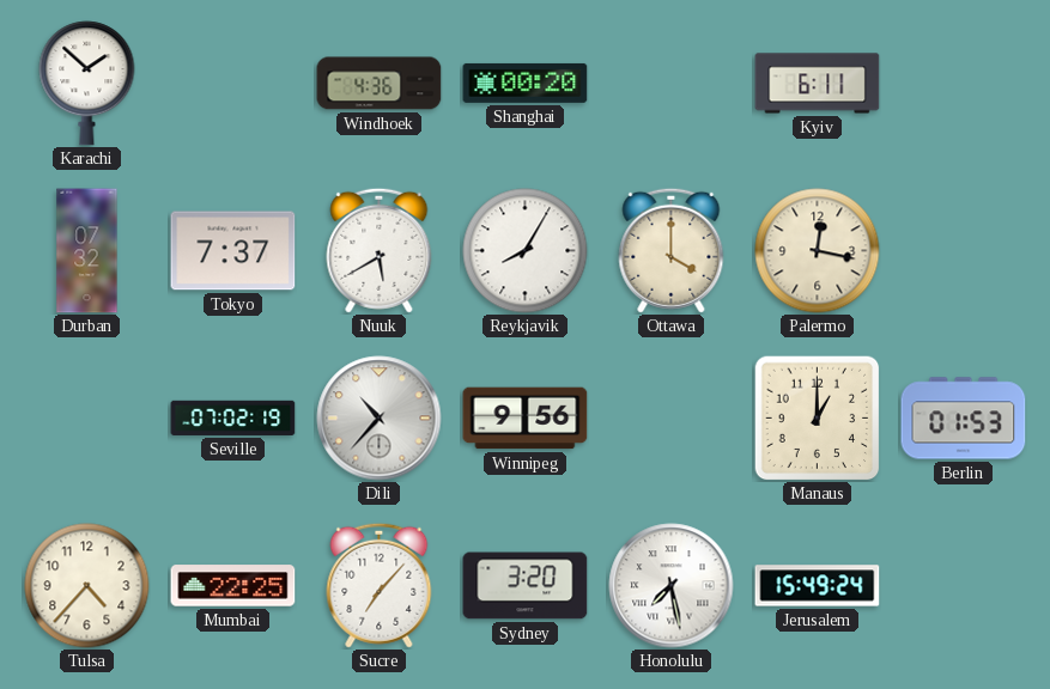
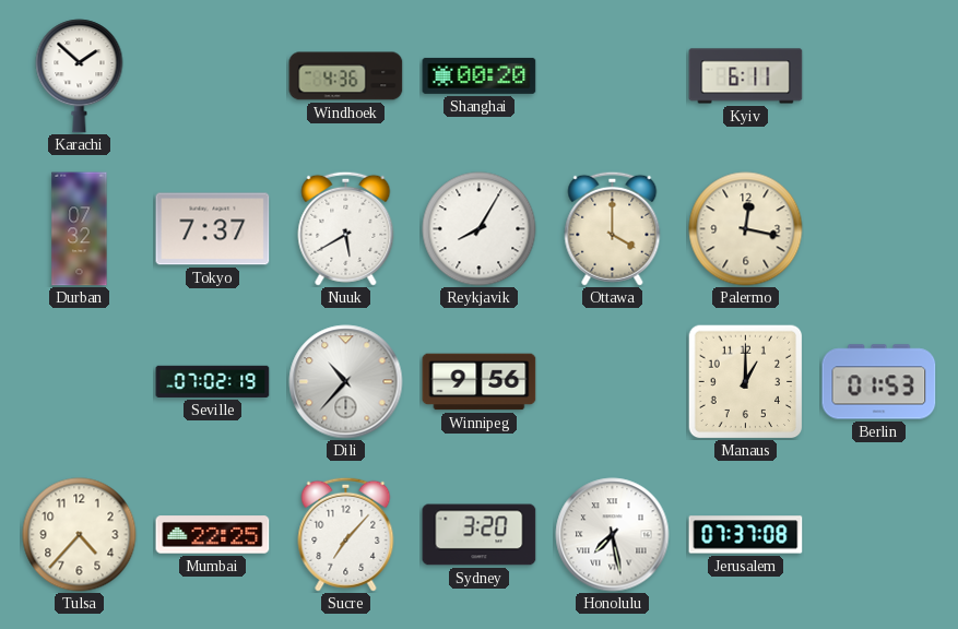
Jerusalem: 15:49 -> 07:37
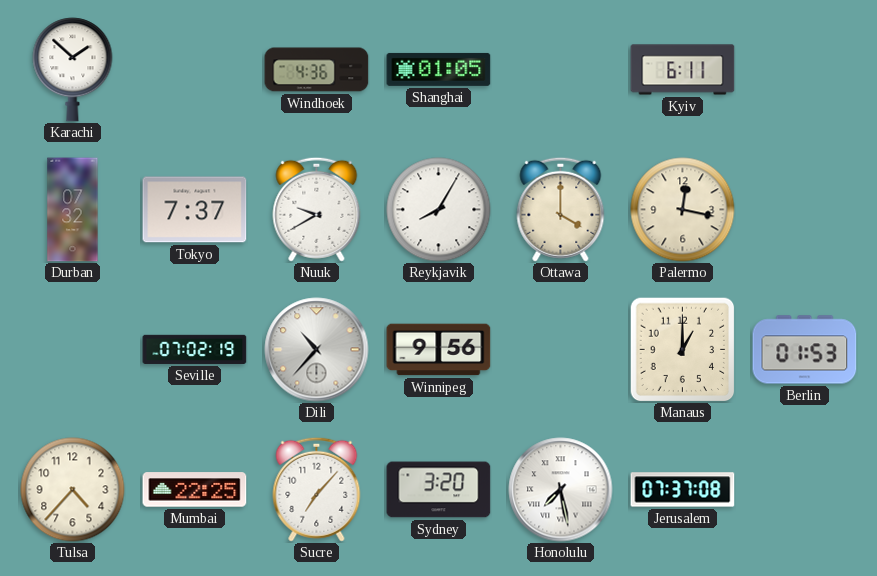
Shanghai: 00:20 -> 01:05
Nuuk: 5:40 -> 9:40
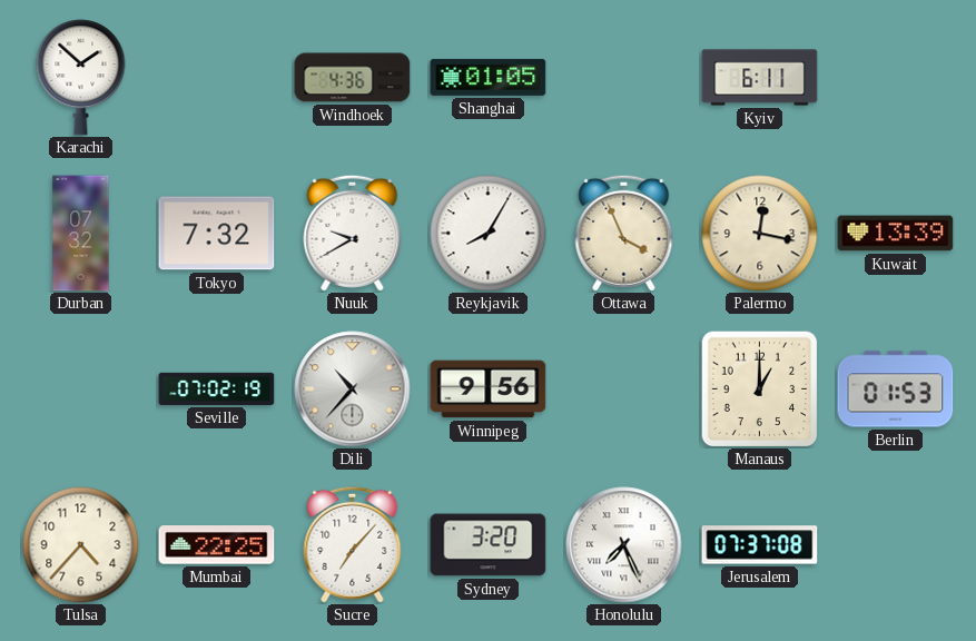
Tokyo: 7:37 -> 7:32
Ottawa: 4:00 -> 3:56
Kuwait: none -> 13:39
Honolulu: 7:28 -> 7:26
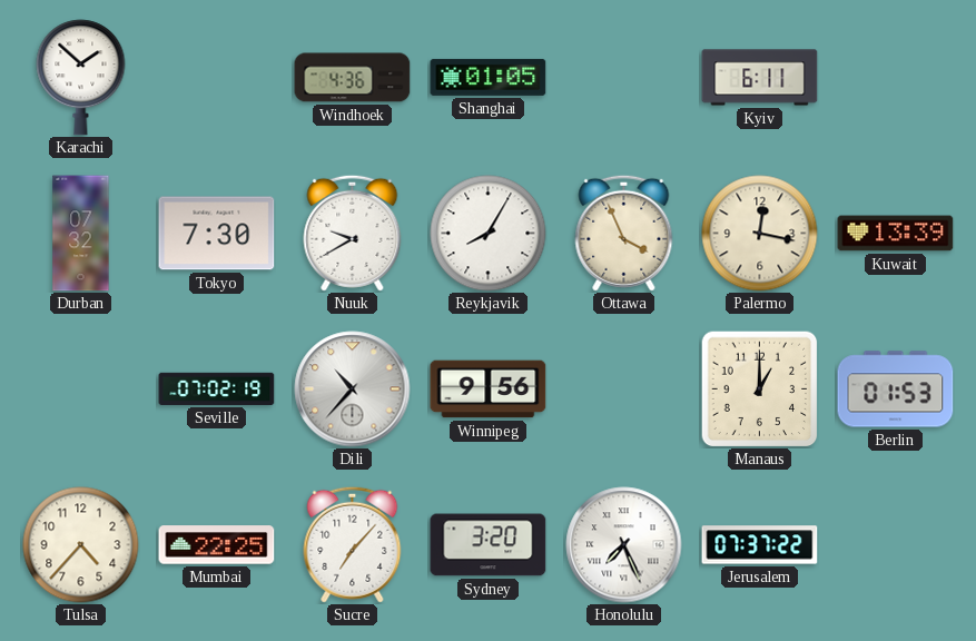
Tokyo: 7:32 -> 7:30
Jerusalem: 07:37:08 -> 07:37:22
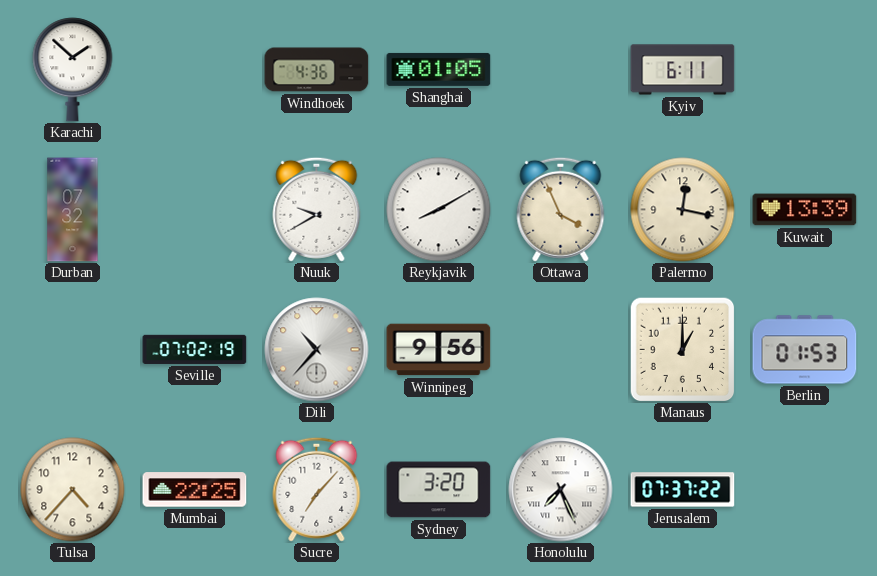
Tokyo: 7:30 -> none
Reykjavik: 8:05 -> 8:10
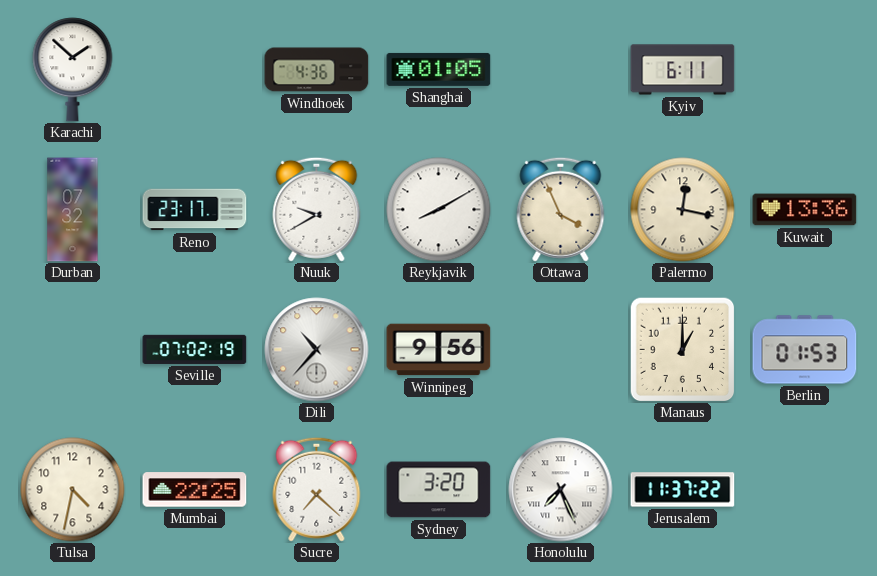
Reno: none -> 23:17
Kuwait: 13:39 -> 13:36
Tulsa: 4:37 -> 4:32
Sucre: 7:07 -> 7:22
Jerusalem: 07:37 -> 11:37
